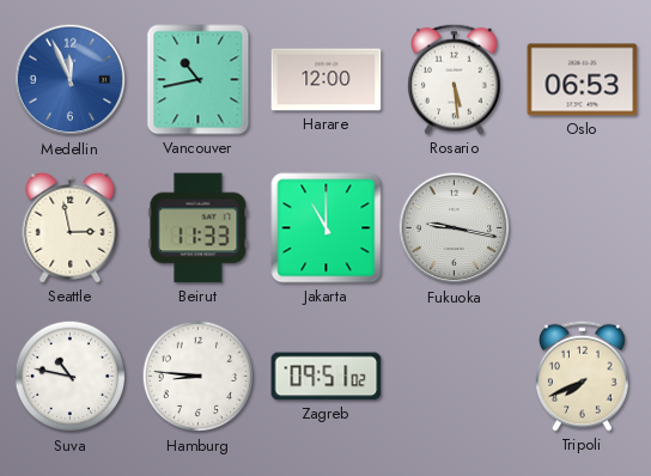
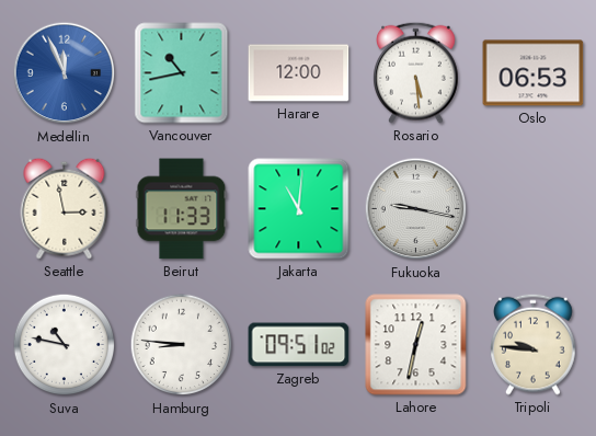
Jakarta: 11:00 -> 11:01
Lahore: none -> 12:32
Tripoli: 7:41 -> 9:46
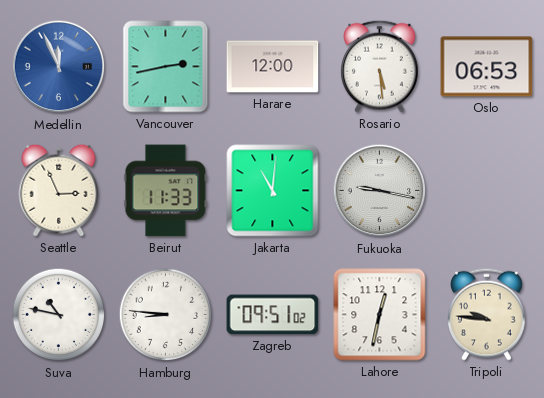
Vancouver: 10:43 -> 2:43
Seattle: 2:58 -> 2:56
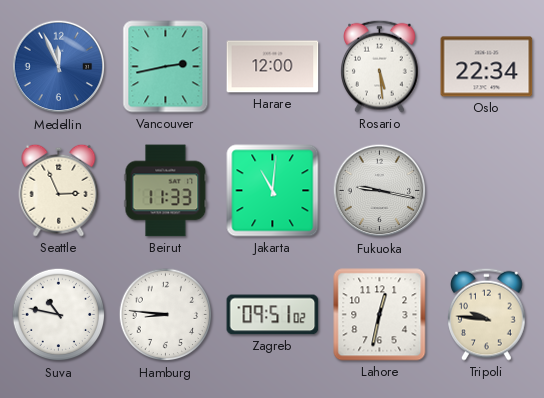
Oslo: 06:53 -> 22:34
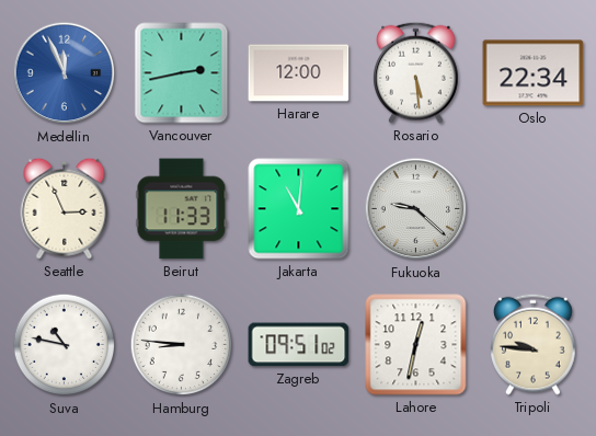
Fukuoka: 9:17 -> 9:22
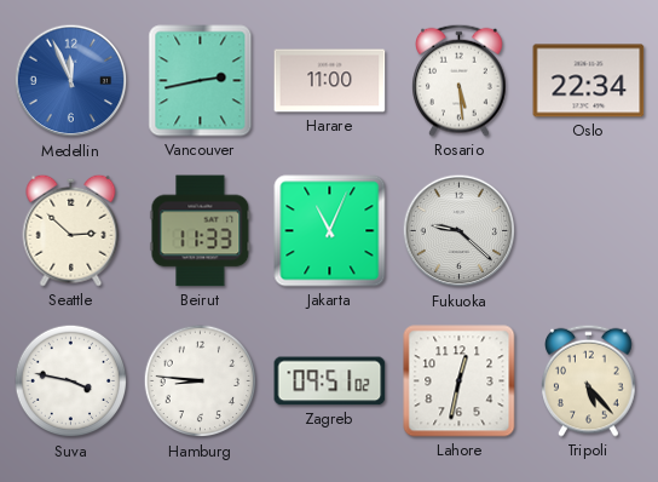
Harare: 12:00 -> 11:00
Seattle: 2:56 -> 2:52
Jakarta: 11:01 -> 11:04
Suva: 10:47 -> 3:47
Tripoli: 9:46 -> 5:23
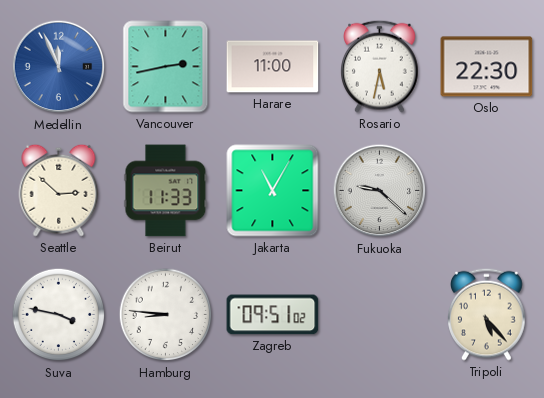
Rosario: 5:29 -> 5:32
Oslo: 22:34 -> 22:30
Jakarta: 11:04 -> 11:05
Lahore: 12:32 -> none
